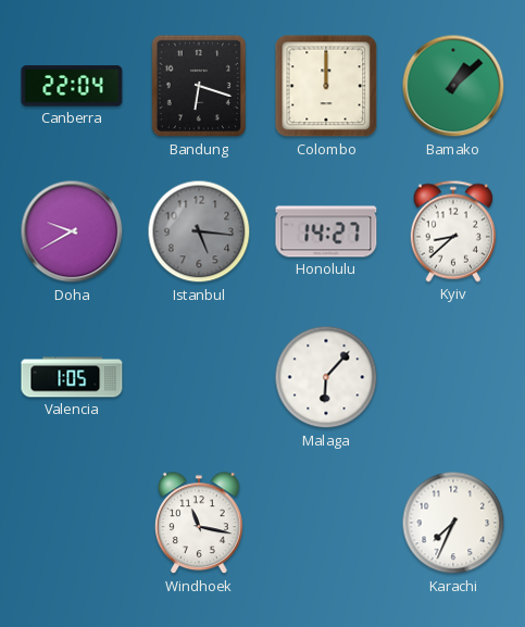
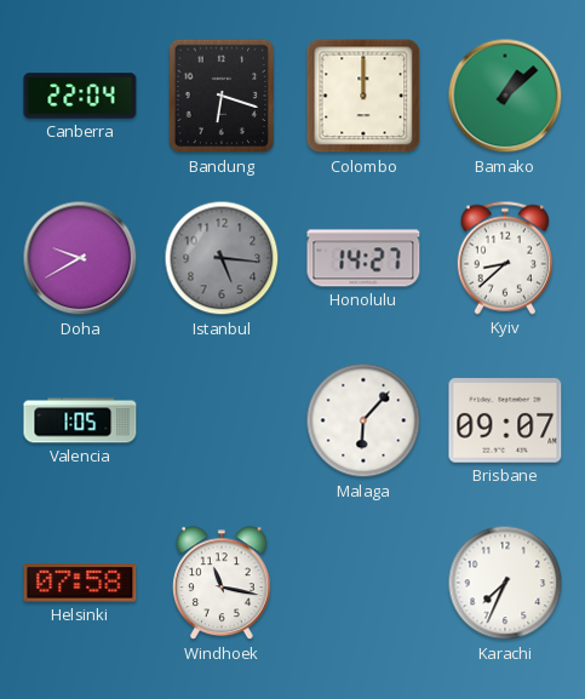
Brisbane: none -> 09:07
Helsinki: none -> 07:58
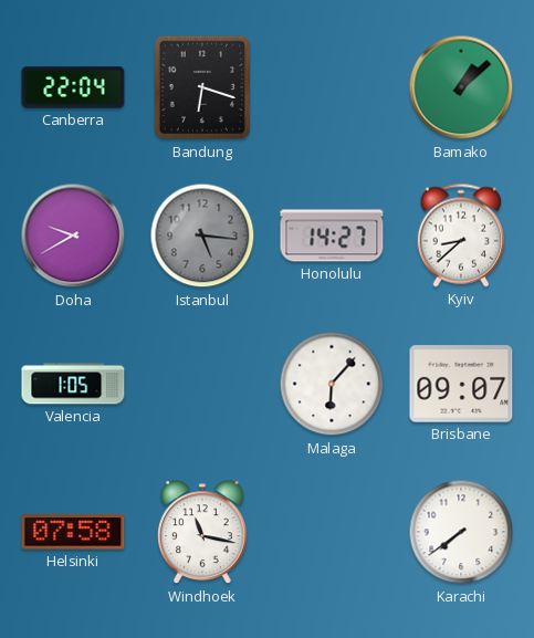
Colombo: 12:00 -> none
Karachi: 7:34 -> 7:39
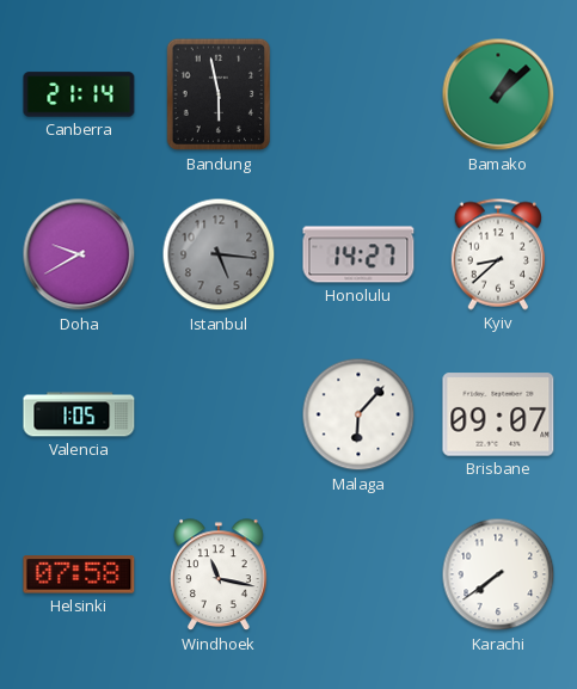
Canberra: 22:04 -> 21:14
Bandung: 6:18 -> 5:58
